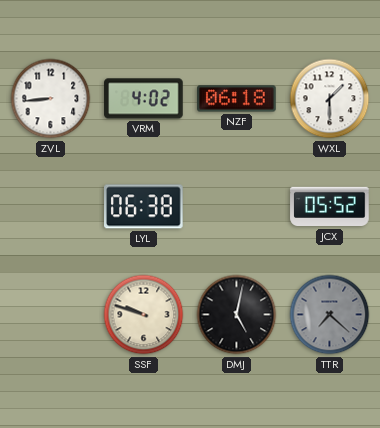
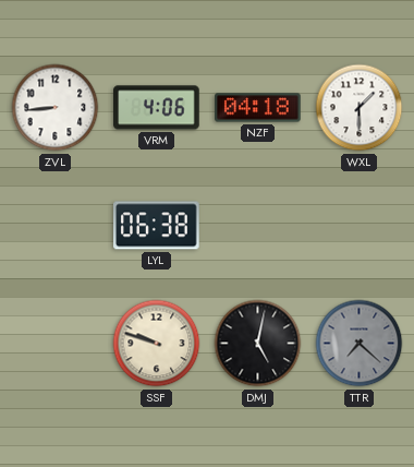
VRM: 4:02 -> 4:06
NZF: 06:18 -> 04:18
JCX: 05:52 -> none
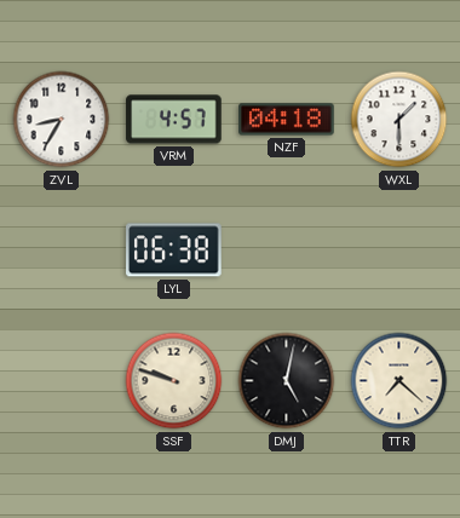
ZVL: 8:44 -> 8:35
VRM: 4:06 -> 4:57
TTR dial: grey -> cream
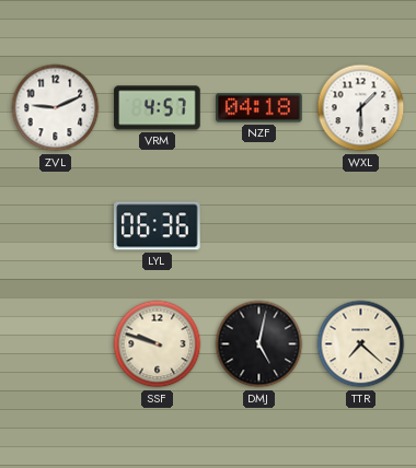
ZVL: 8:35 -> 9:11
LYL: 06:38 -> 06:36
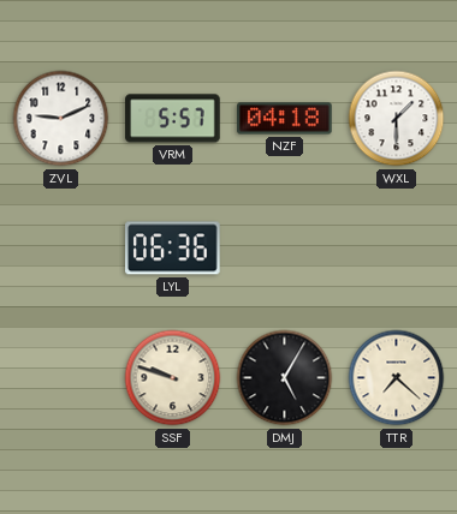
VRM: 4:57 -> 5:57
DMJ: 5:02 -> 5:05
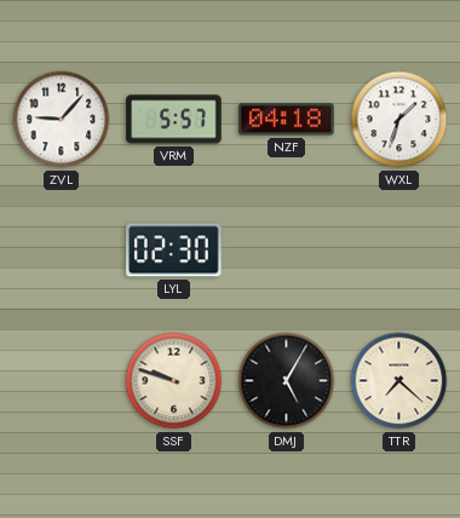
ZVL: 9:11 -> 9:07
WXL: 1:30 -> 1:33
LYL: 06:36 -> 02:30
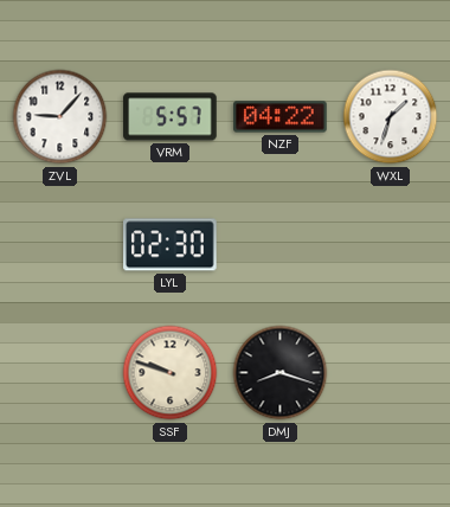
NZF: 04:18 -> 04:22
DMJ: 5:05 -> 8:18
TTR: 7:22 -> none
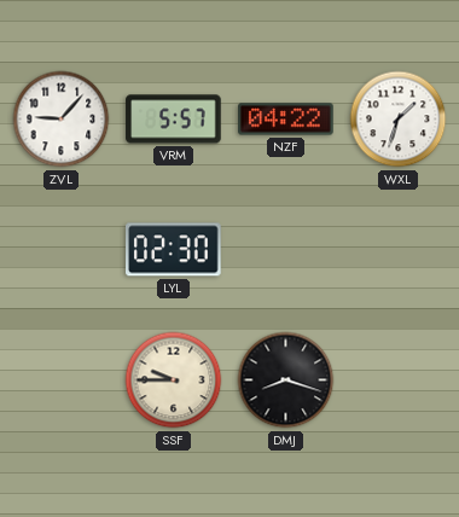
SSF: 9:48 -> 9:45
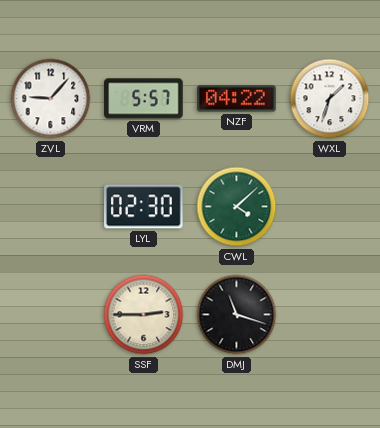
CWL: none -> 4:08
SSF: 9:45 -> 2:45
DMJ: 8:18 -> 11:18
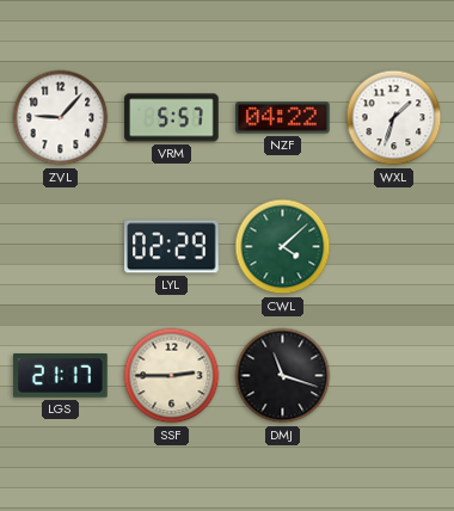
LYL: 02:30 -> 02:29
LGS: none -> 21:17
